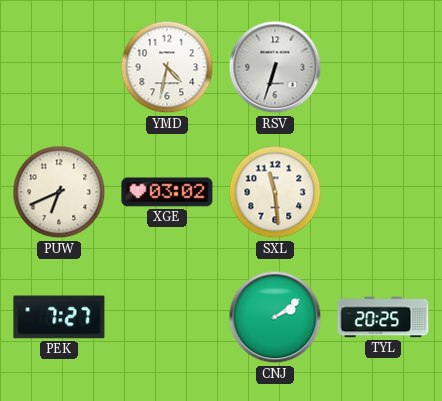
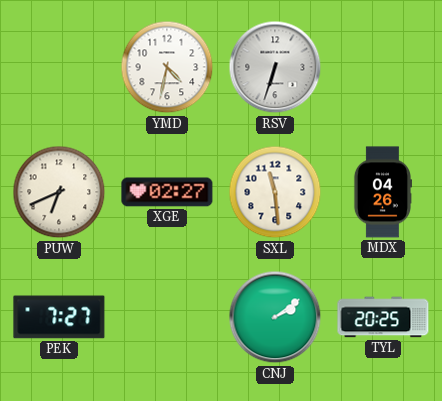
XGE: 03:02 -> 02:27
MDX: none -> 04:26
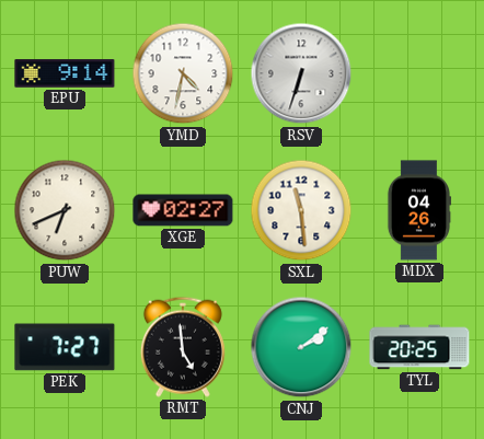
EPU: none -> 9:14
RMT: none -> 4:59
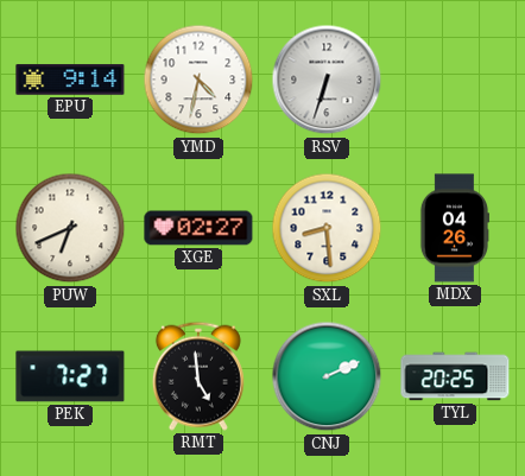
SXL: 11:29 -> 8:29
CNJ: 2:09 -> 2:11
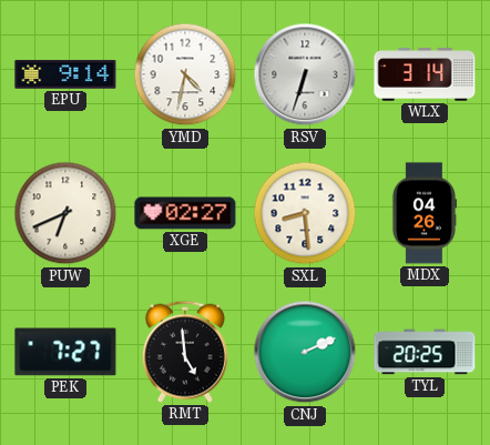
WLX: none -> 3:14
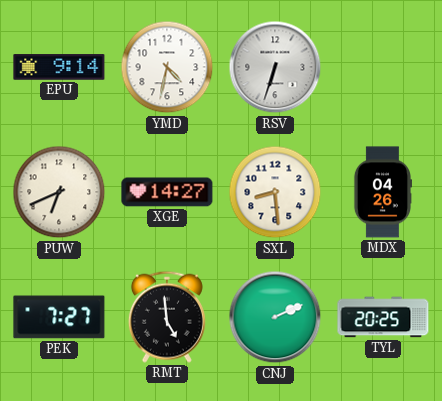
WLX: 3:14 -> none
XGE: 02:27 -> 14:27
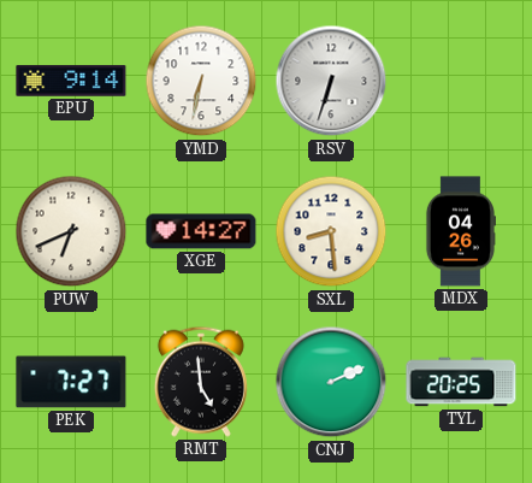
YMD: 4:32 -> 6:32
